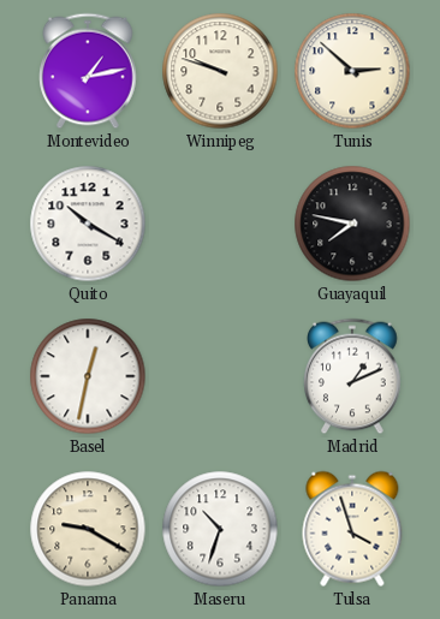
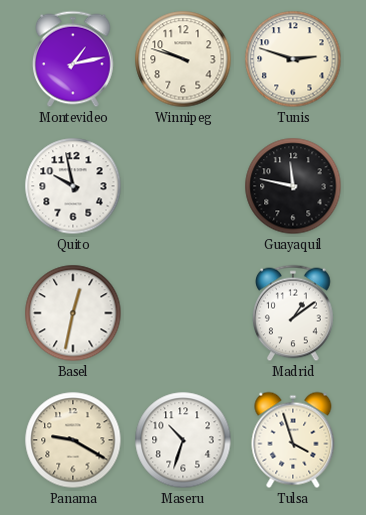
Tunis: 2:52 -> 2:48
Quito: 10:20 -> 9:58
Guayaquil: 7:47 -> 11:47
Madrid: 1:11 -> 1:09
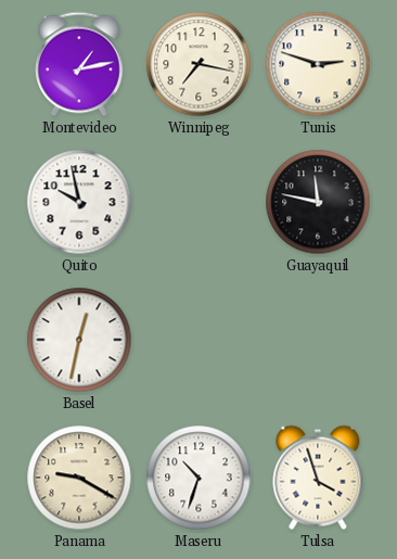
Winnipeg: 9:48 -> 7:17
Madrid: 1:09 -> none
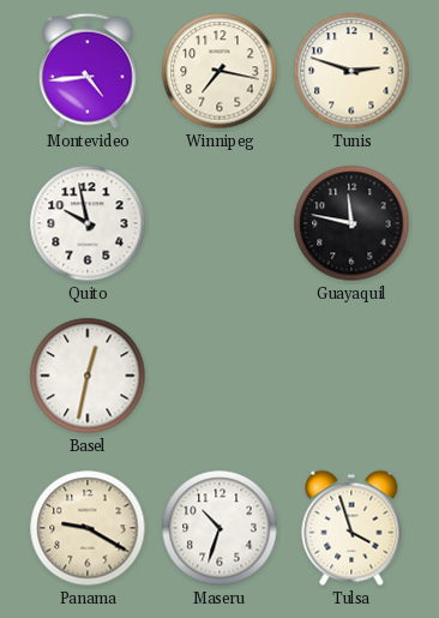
Montevideo: 1:13 -> 4:44
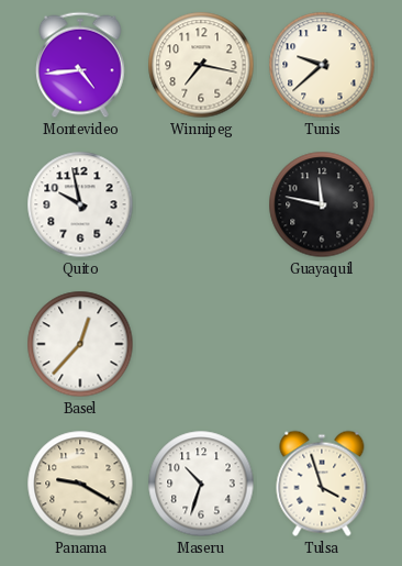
Tunis: 2:48 -> 9:38
Basel: 12:32 -> 12:37
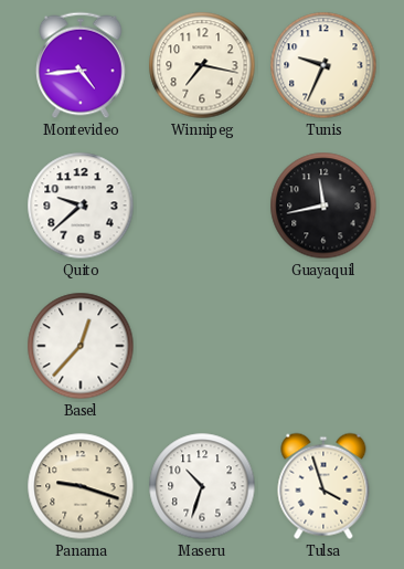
Tunis: 9:38 -> 9:34
Quito: 9:58 -> 9:38
Guayaquil: 11:47 -> 11:43
Panama: 9:20 -> 9:18
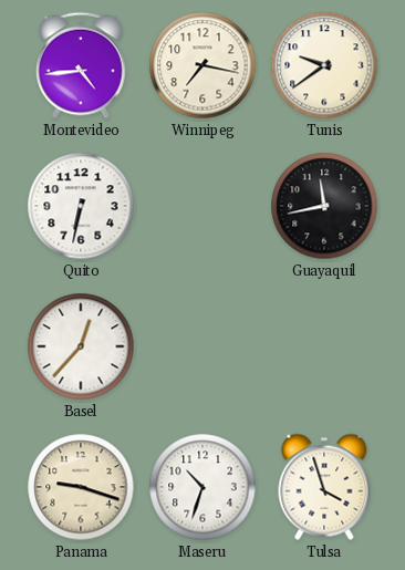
Tunis: 9:34 -> 9:39
Quito: 9:38 -> 6:32
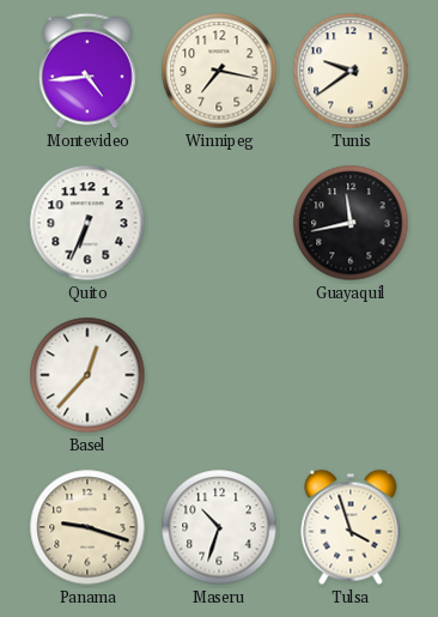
Quito: 6:32 -> 6:34
